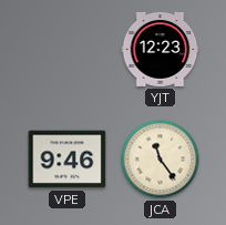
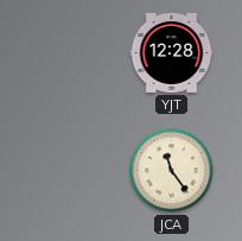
YJT: 12:23 -> 12:28
VPE: 9:46 -> none
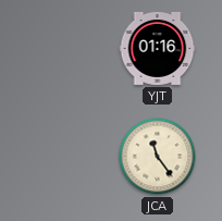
YJT: 12:28 -> 01:16
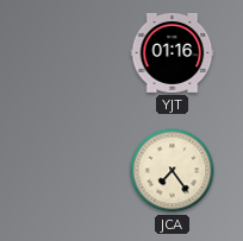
JCA: 11:24 -> 7:24
